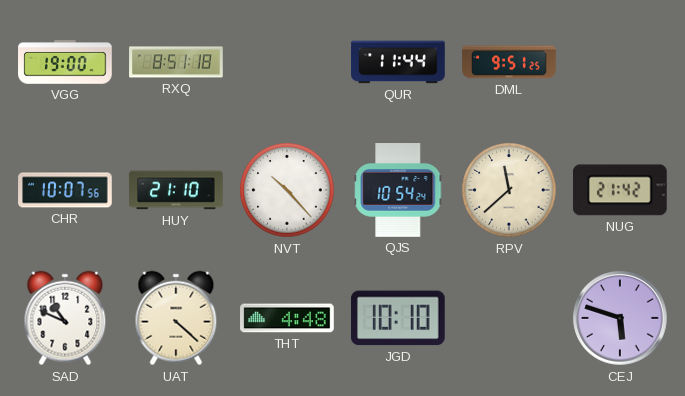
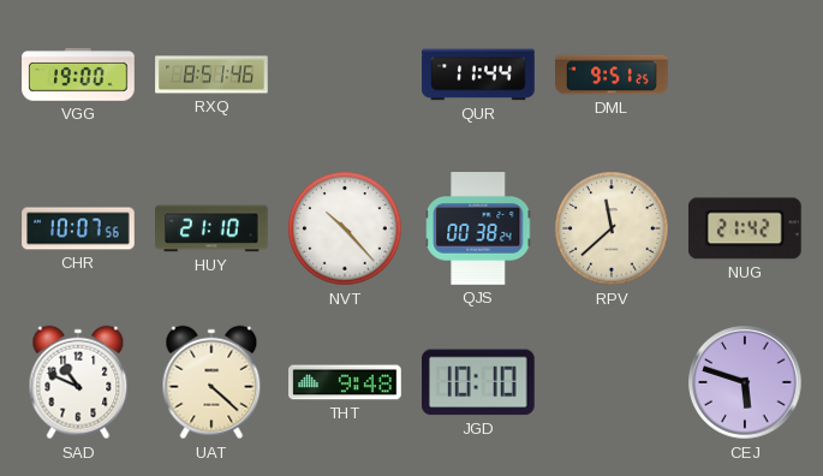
RXQ: 8:51:18 -> 8:51:46
QJS: 10:54 -> 00:38
THT: 4:48 -> 9:48
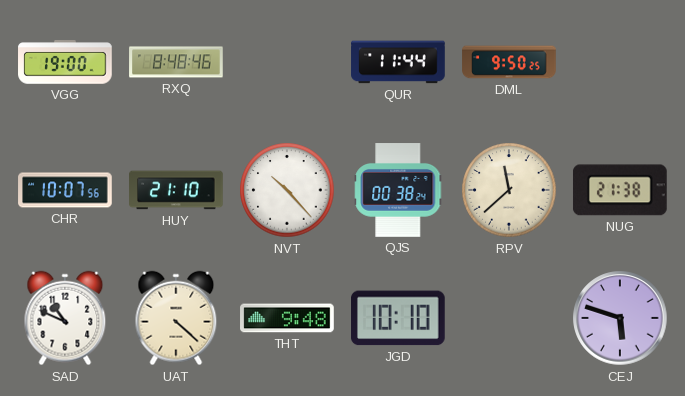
RXQ: 8:51 -> 8:48
DML: 9:51 -> 9:50
NUG: 21:42 -> 21:38
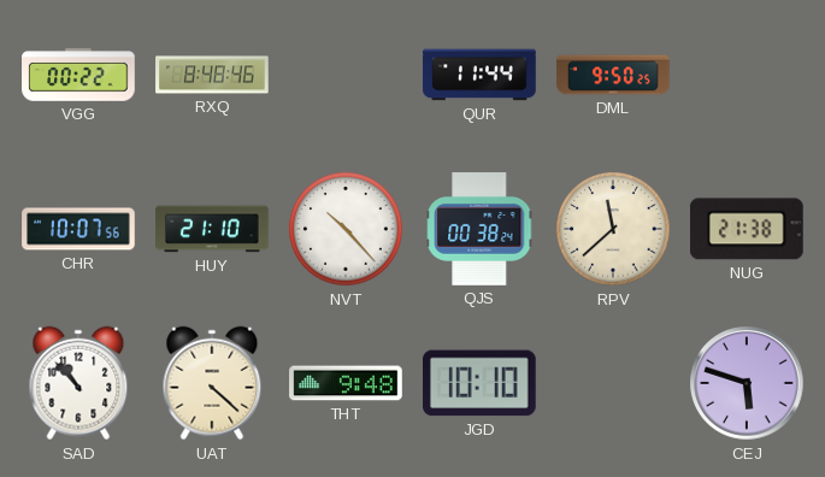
VGG: 19:00 -> 00:22
SAD: 10:49 -> 10:53
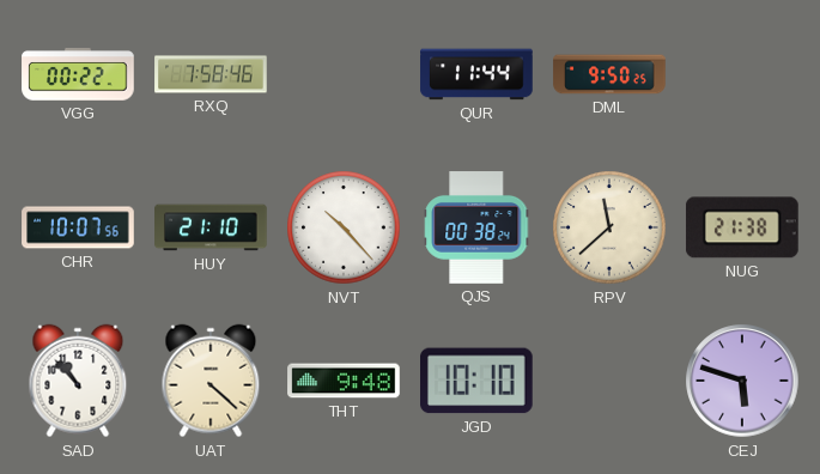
RXQ: 8:48 -> 7:58
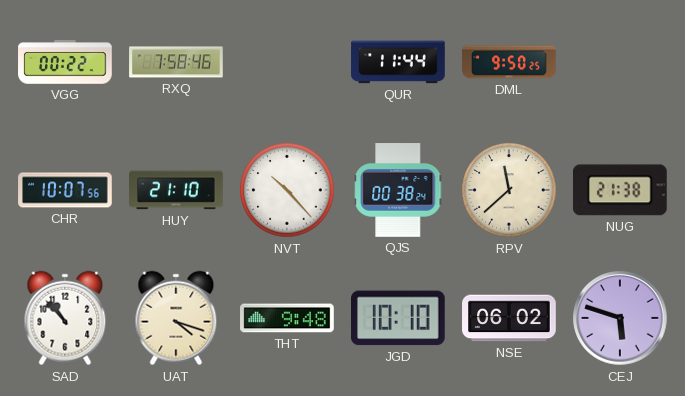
UAT: 4:22 -> 4:18
NSE: none -> 06:02
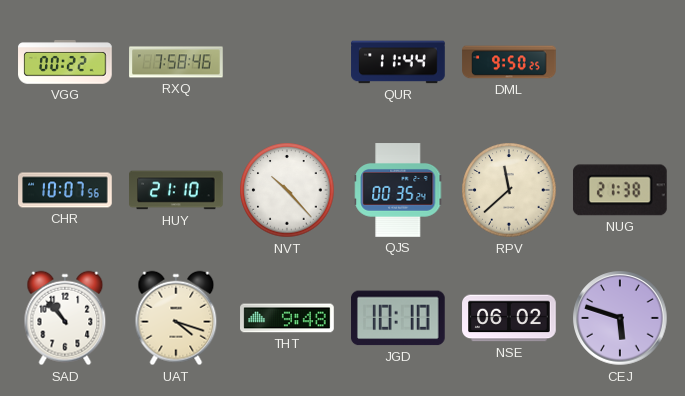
QJS: 00:38 -> 00:35
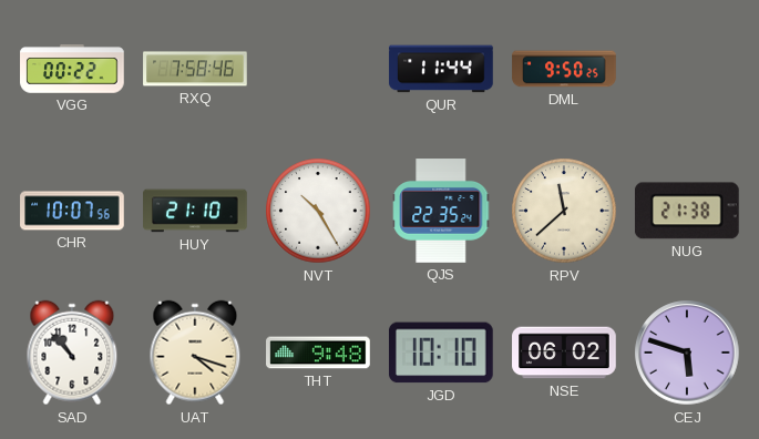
NVT: 10:23 -> 10:25
QJS: 00:35 -> 22:35
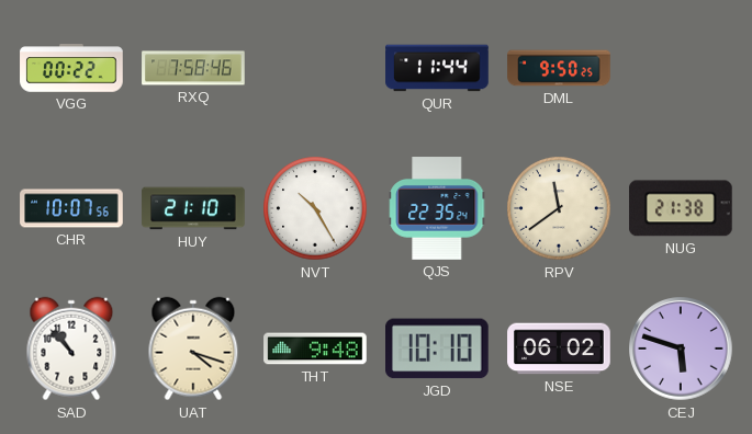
RPV: 11:38 -> 11:39
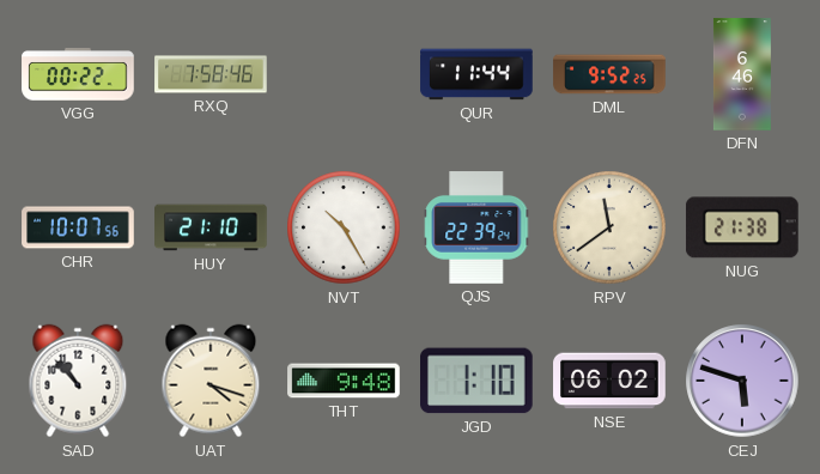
DML: 9:50 -> 9:52
DFN: none -> 6:46
QJS: 22:35 -> 22:39
JGD: 10:10 -> 1:10
